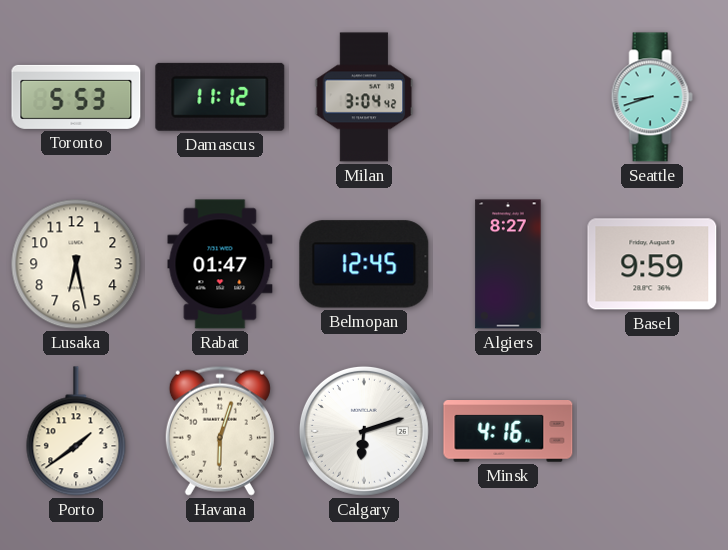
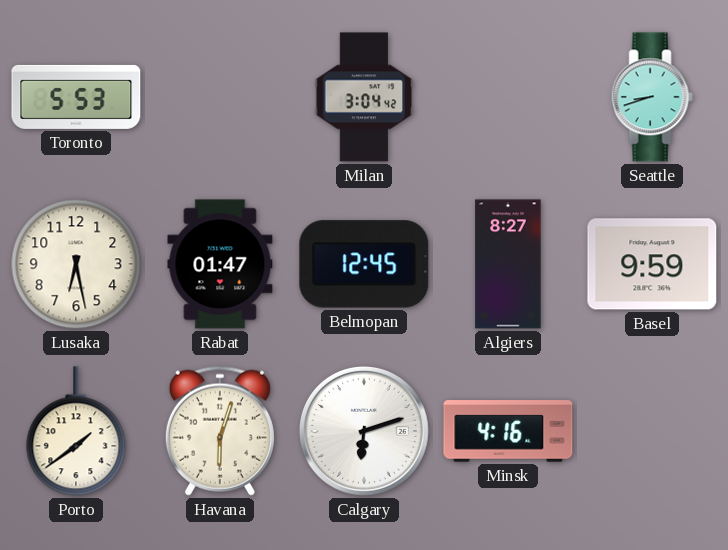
Damascus: 11:12 -> none
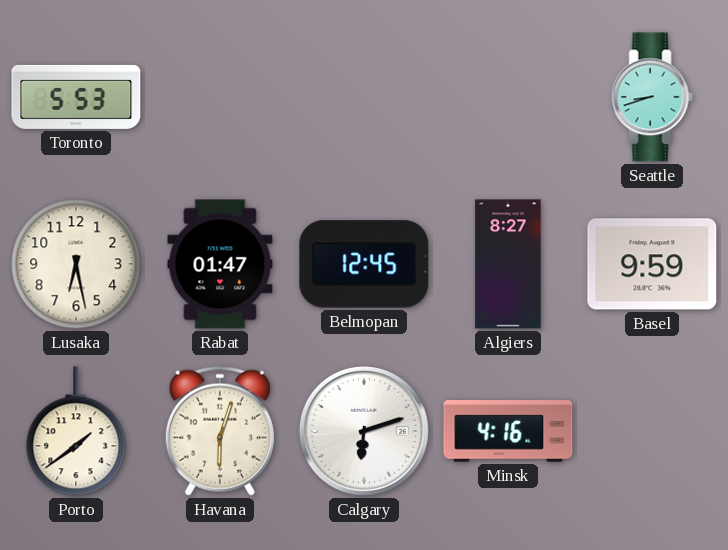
Milan: 3:04 -> none
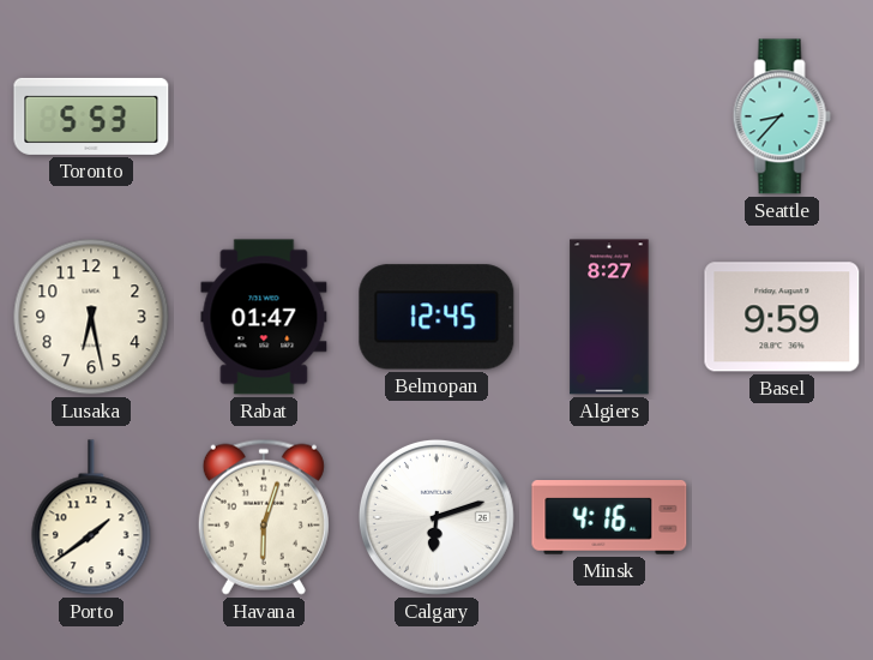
Seattle: 8:42 -> 8:37
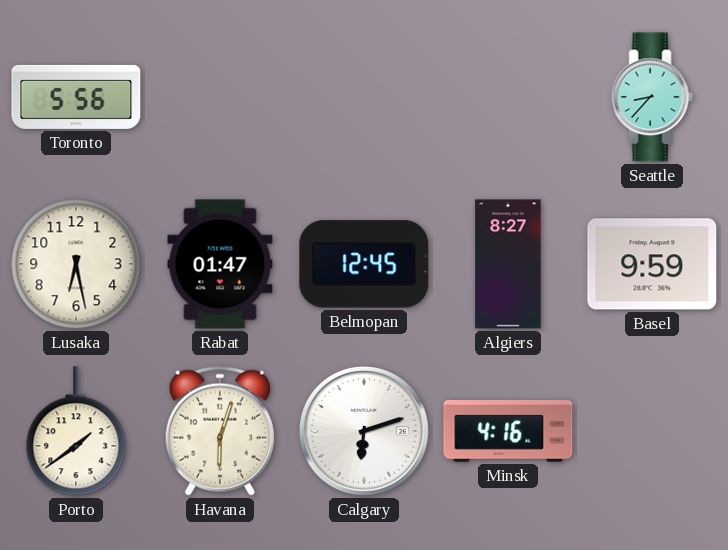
Toronto: 5:53 -> 5:56
